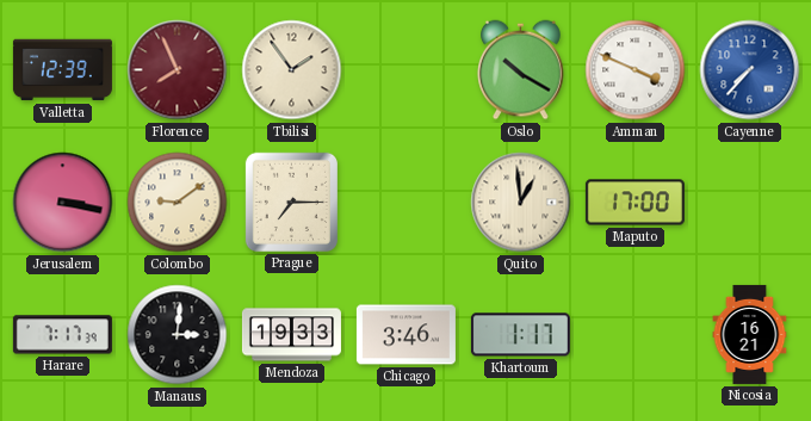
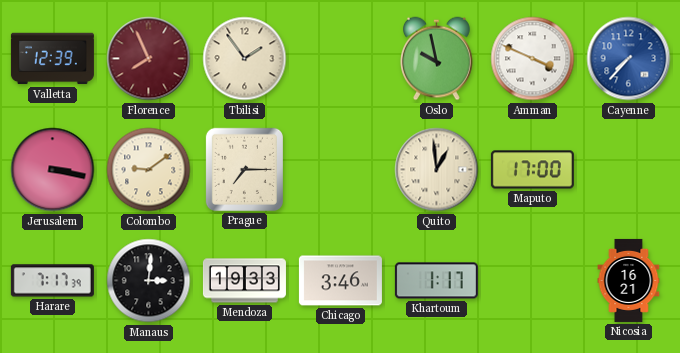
Oslo: 10:20 -> 9:58
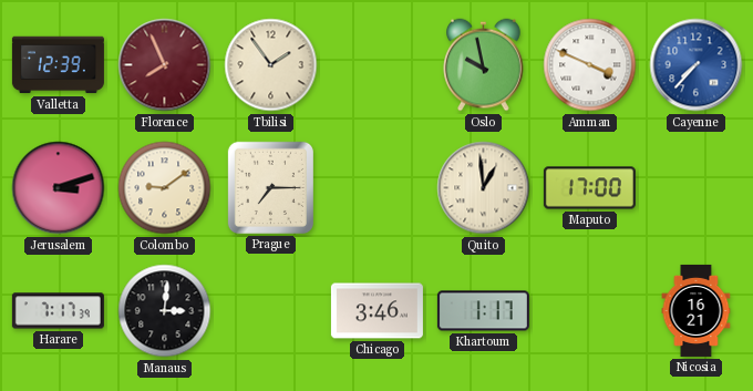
Jerusalem: 3:17 -> 3:12
Mendoza: 19:33 -> none
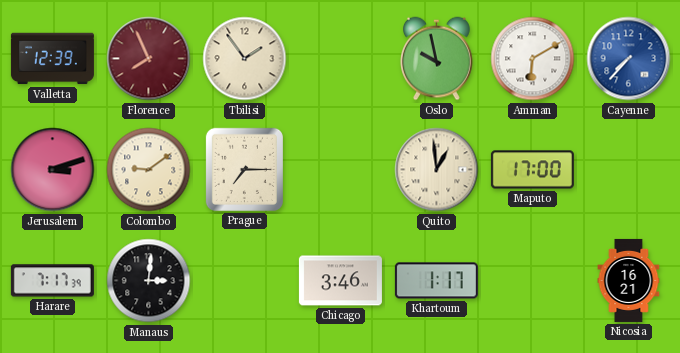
Amman: 3:49 -> 6:10
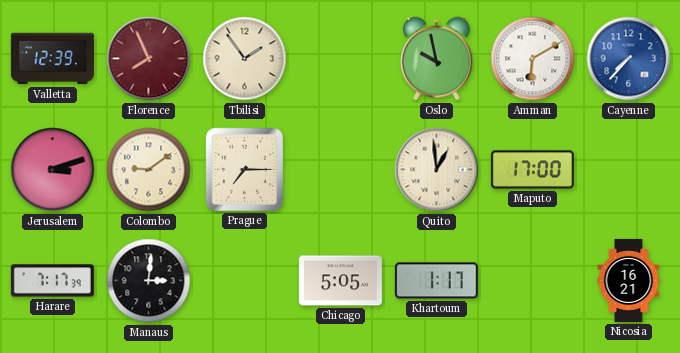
Chicago: 3:46 -> 5:05
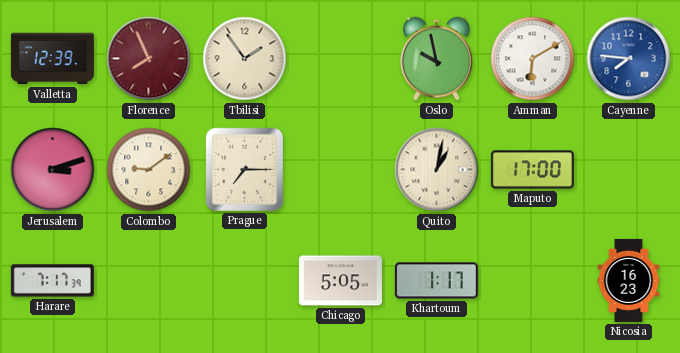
Cayenne: 7:37 -> 7:46
Quito: 12:59 -> 1:02
Manaus: 3:01 -> none
Nicosia: 16:21 -> 16:23
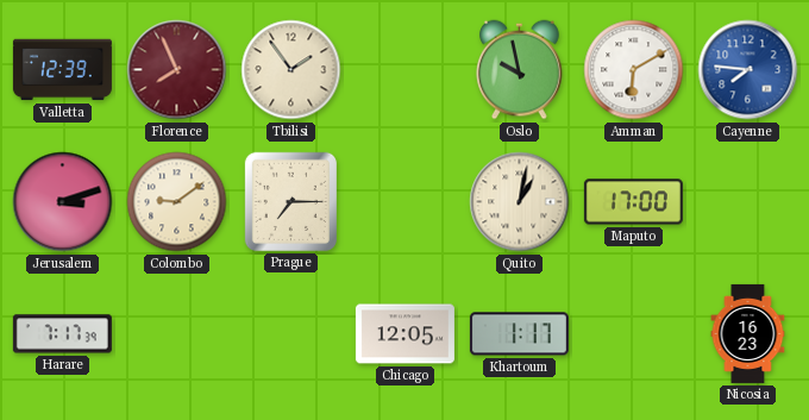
Chicago: 5:05 -> 12:05
